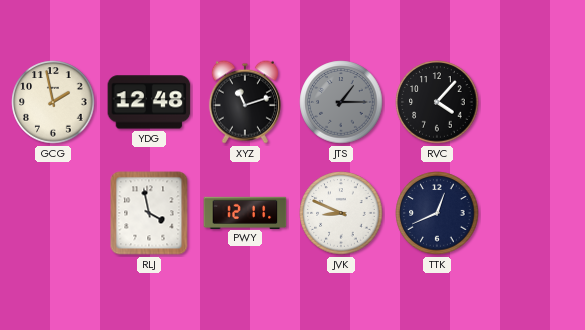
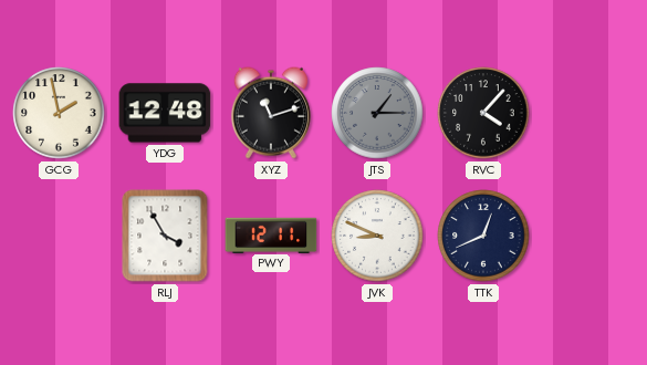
RLJ: 3:58 -> 3:55
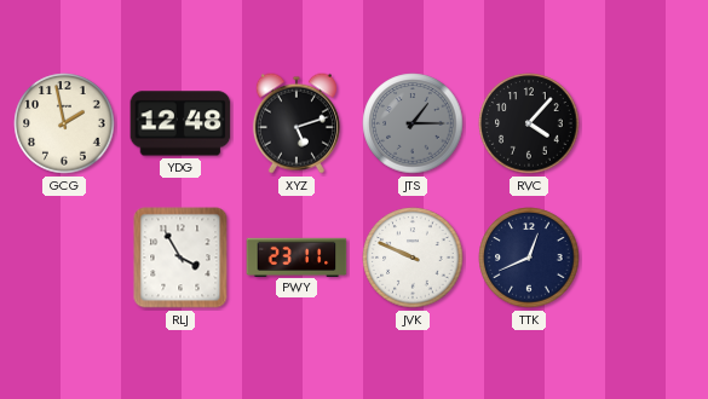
XYZ: 11:12 -> 5:12
PWY: 12:11 -> 23:11
JVK: 8:49 -> 9:49
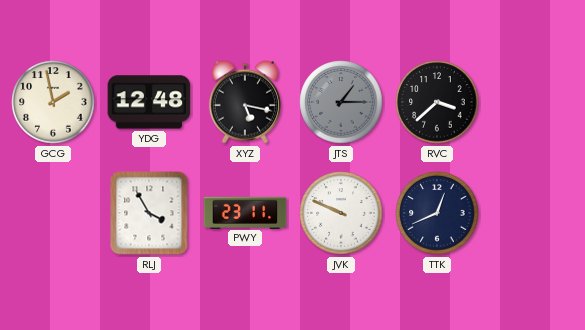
XYZ: 5:12 -> 5:17
RVC: 4:07 -> 3:38
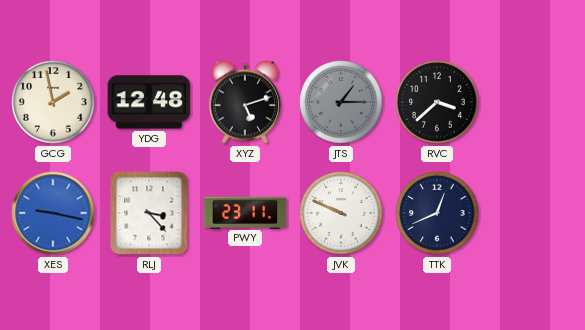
XYZ: 5:17 -> 5:12
XES: none -> 9:17
RLJ: 3:55 -> 3:23
